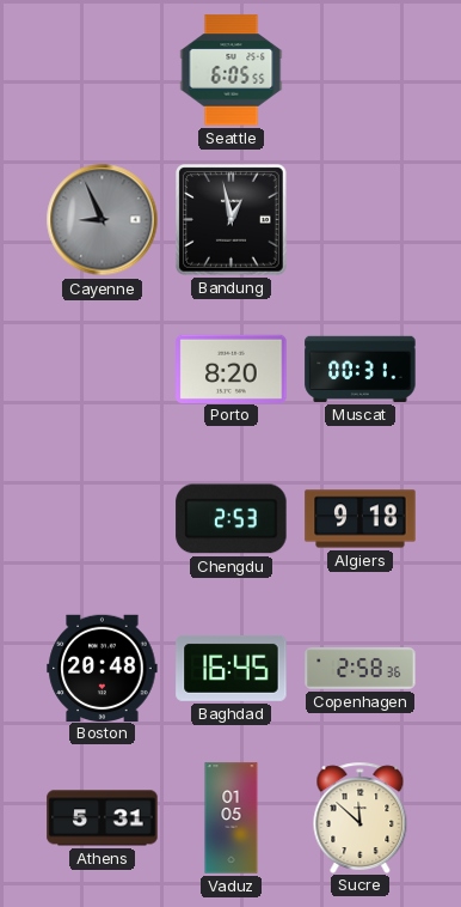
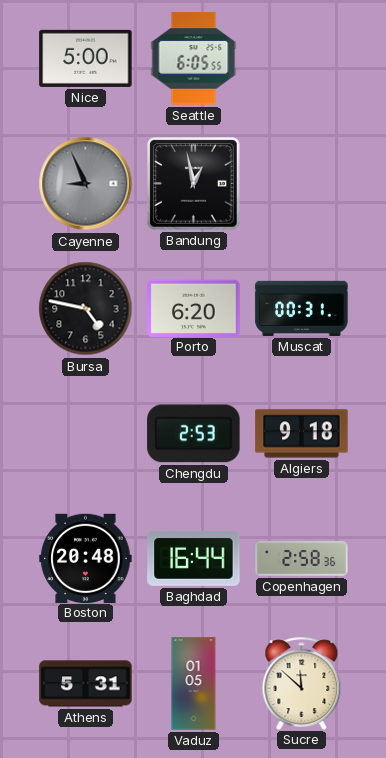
Nice: none -> 5:00
Bursa: none -> 4:47
Porto: 8:20 -> 6:20
Baghdad: 16:45 -> 16:44
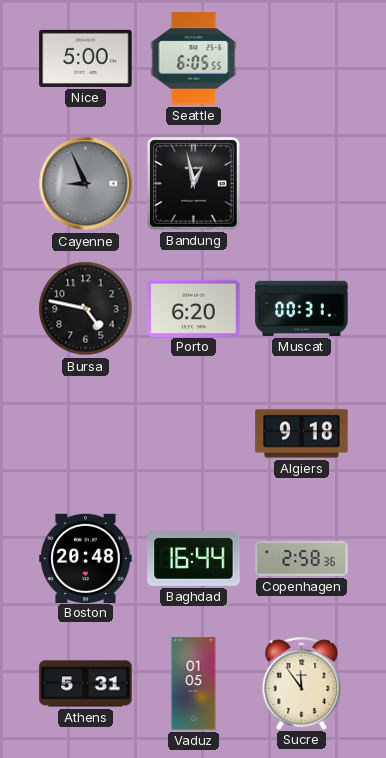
Chengdu: 2:53 -> none
Sucre: 11:52 -> 11:54
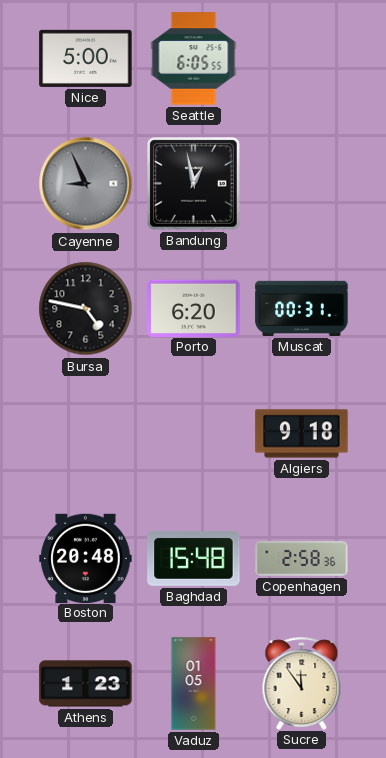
Baghdad: 16:44 -> 15:48
Athens: 5:31 -> 1:23
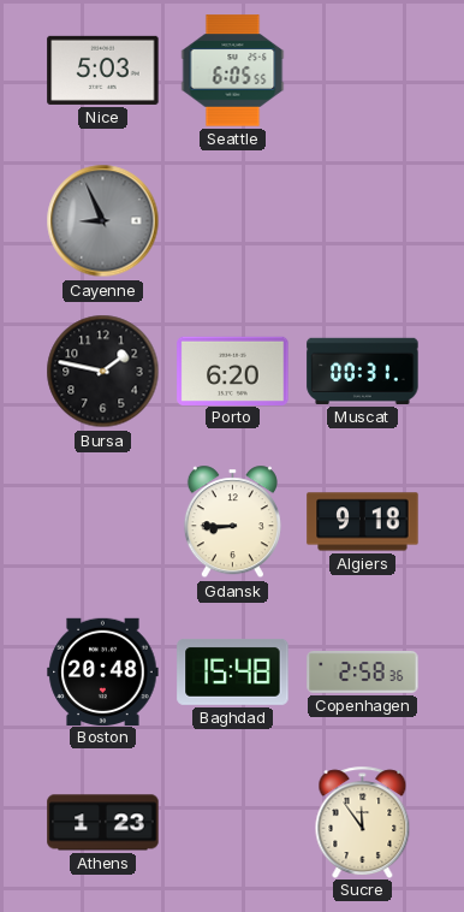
Nice: 5:00 -> 5:03
Bandung: 12:58 -> none
Bursa: 4:47 -> 1:47
Gdansk: none -> 8:45
Vaduz: 01:05 -> none
